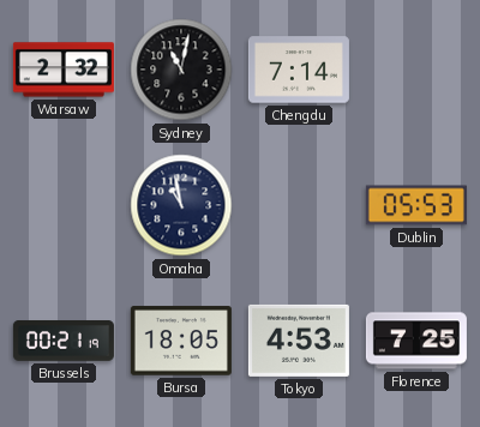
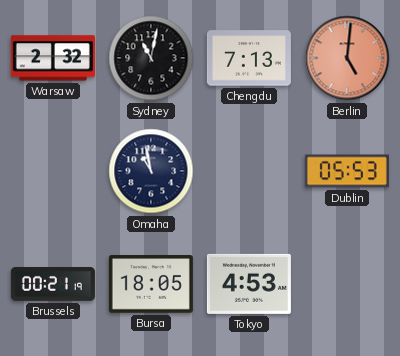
Chengdu: 7:14 -> 7:13
Berlin: none -> 5:01
Florence: 7:25 -> none
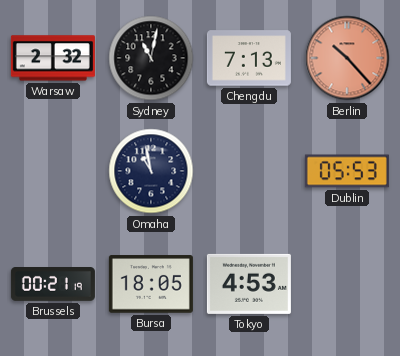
Berlin: 5:01 -> 10:23
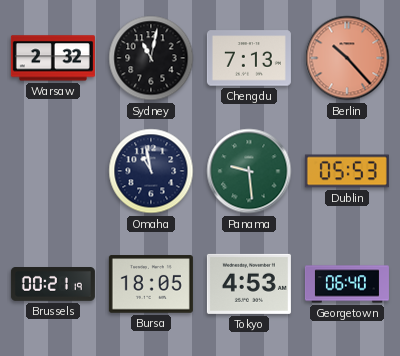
Panama: none -> 9:29
Georgetown: none -> 06:40
